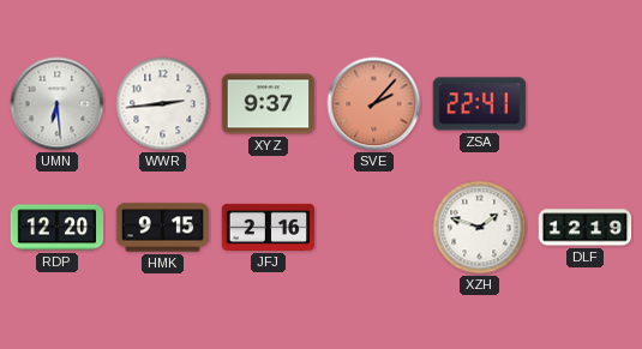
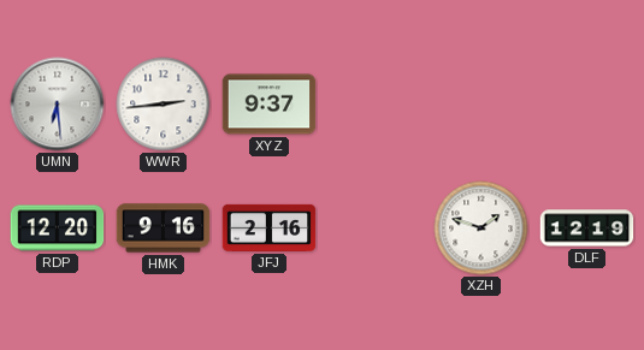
SVE: 2:07 -> none
ZSA: 22:41 -> none
HMK: 9:15 -> 9:16
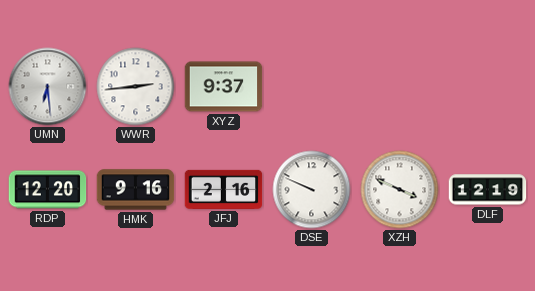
DSE: none -> 9:49
XZH: 1:48 -> 3:49
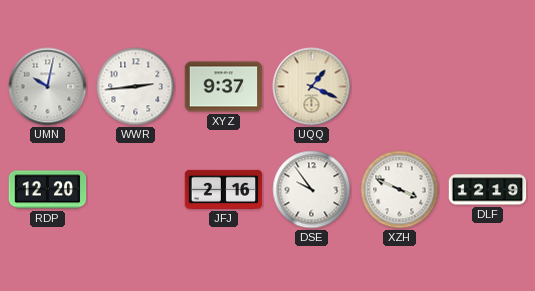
UMN: 6:29 -> 10:02
UQQ: none -> 1:19
HMK: 9:16 -> none
DSE: 9:49 -> 9:54
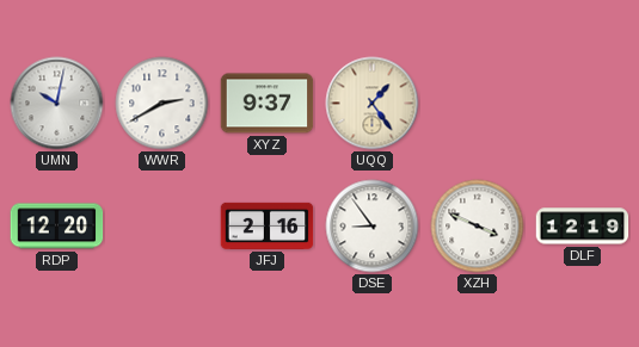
WWR: 2:44 -> 2:40
UQQ: 1:19 -> 1:24
DSE: 9:54 -> 8:54
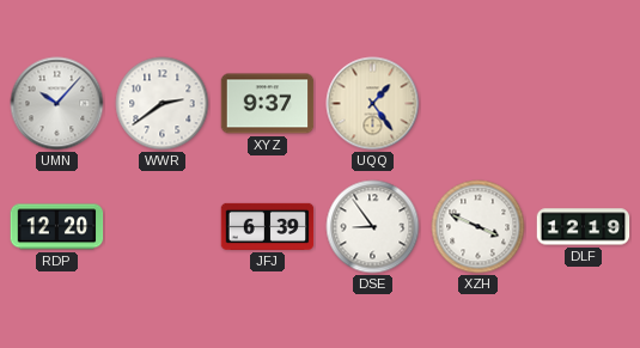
UMN: 10:02 -> 10:07
WWR: 2:40 -> 2:39
JFJ: 2:16 -> 6:39
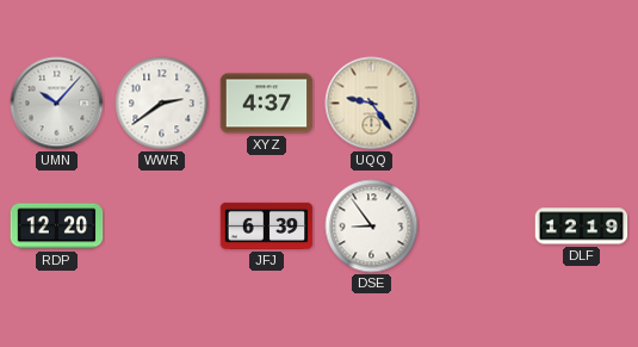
XYZ: 9:37 -> 4:37
UQQ: 1:24 -> 9:24
XZH: 3:49 -> none
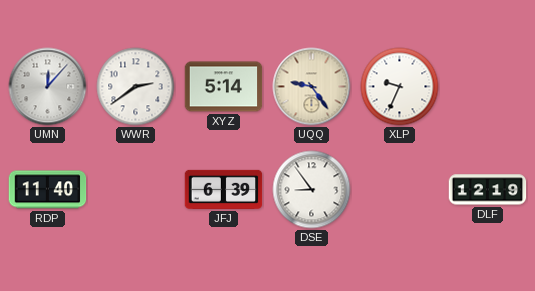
UMN: 10:07 -> 12:07
XYZ: 4:37 -> 5:14
XLP: none -> 9:34
RDP: 12:20 -> 11:40
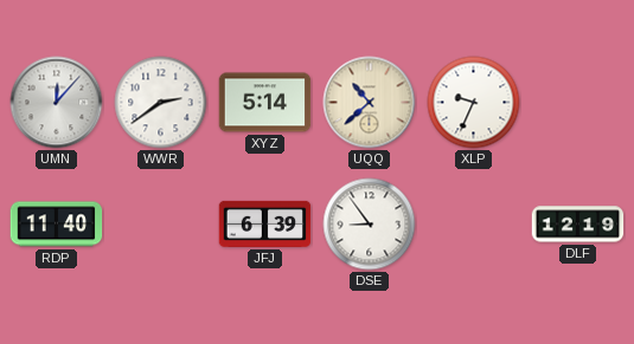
UQQ: 9:24 -> 10:38
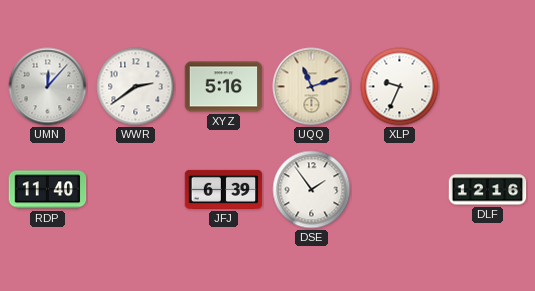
XYZ: 5:14 -> 5:16
UQQ: 10:38 -> 11:12
DSE: 8:54 -> 1:54
DLF: 12:19 -> 12:16
